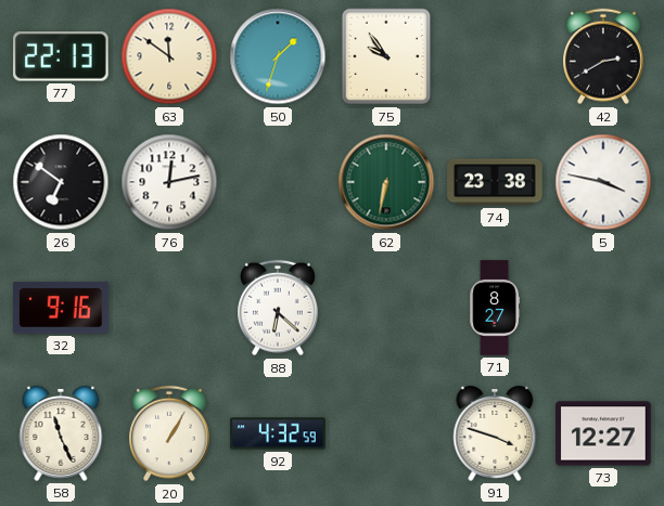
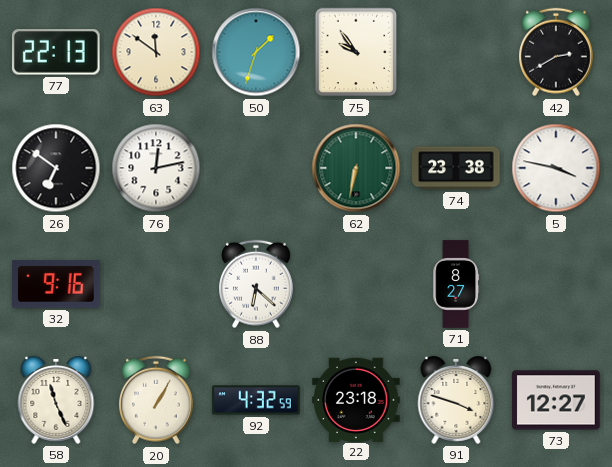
22: none -> 23:18
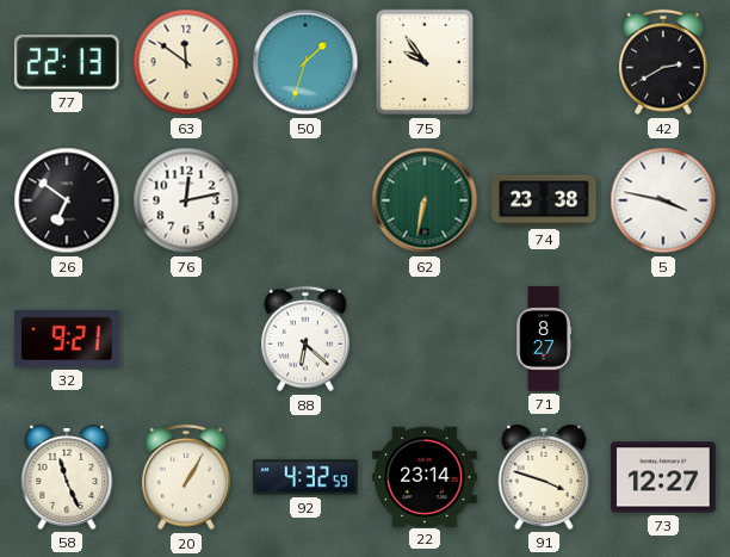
32: 9:16 -> 9:21
22: 23:18 -> 23:14
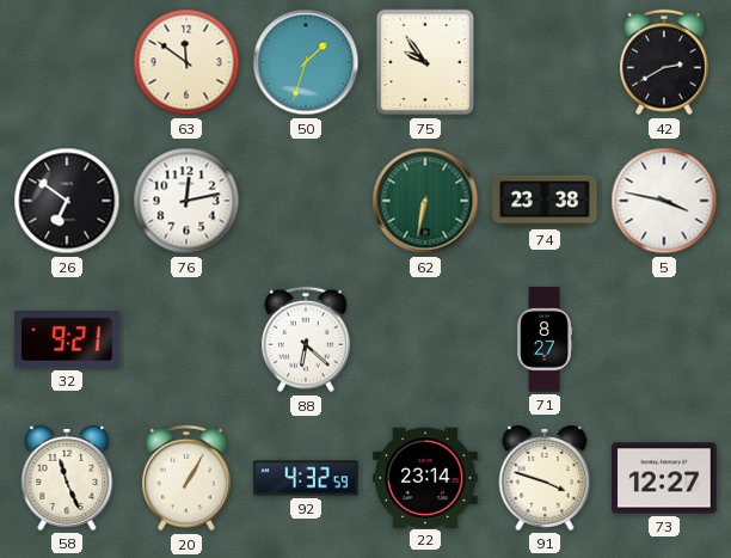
77: 22:13 -> none
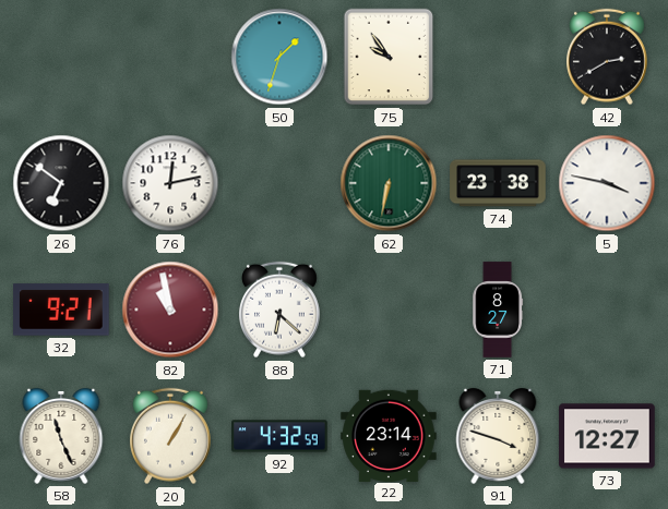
63: 11:51 -> none
82: none -> 10:58
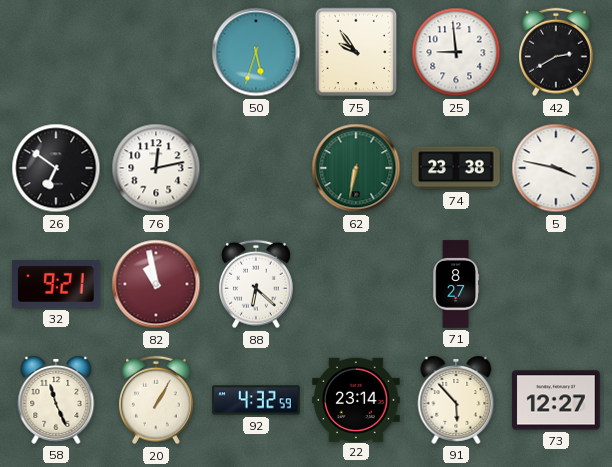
50: 1:33 -> 5:33
25: none -> 8:59
91: 3:48 -> 5:53
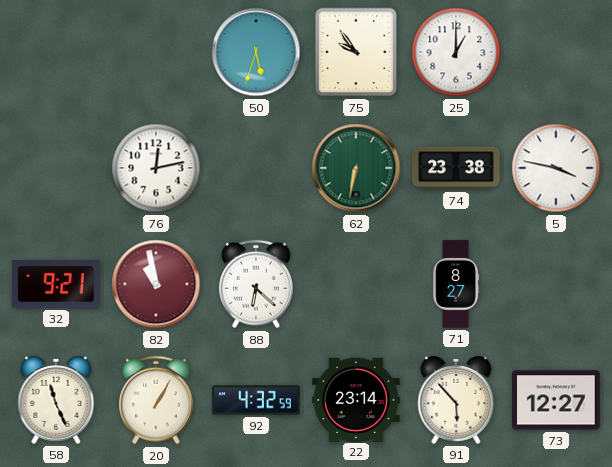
25: 8:59 -> 1:00
42: 2:40 -> none
26: 6:51 -> none
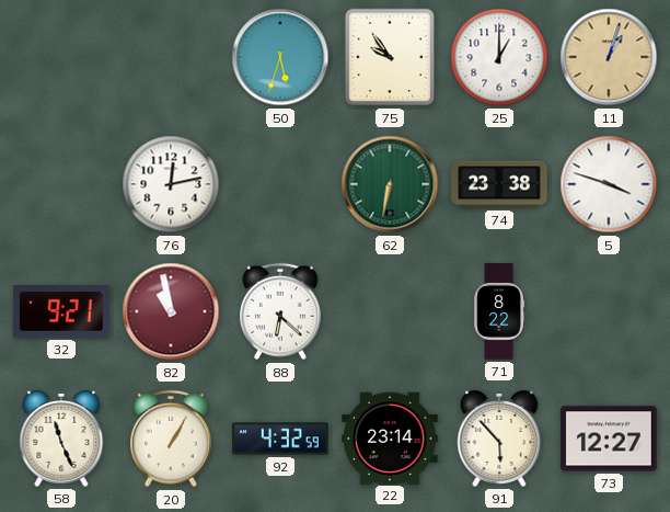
11: none -> 1:03
5: 3:47 -> 3:48
71: 8:27 -> 8:22
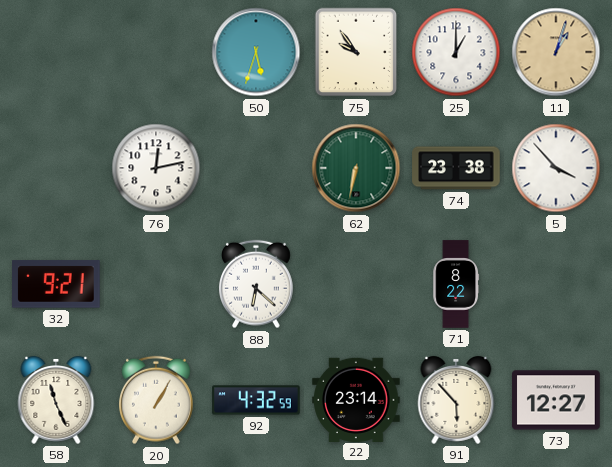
5: 3:48 -> 3:53
82: 10:58 -> none
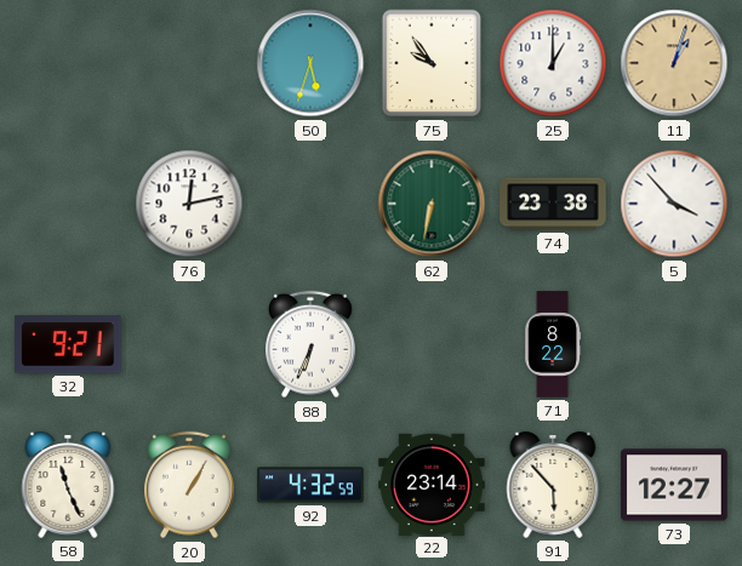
88: 6:22 -> 6:34
